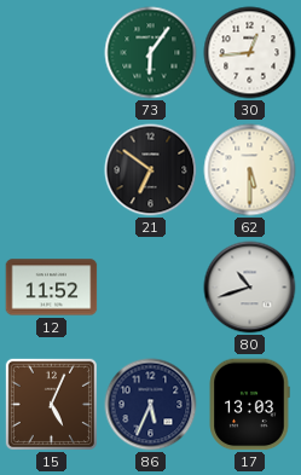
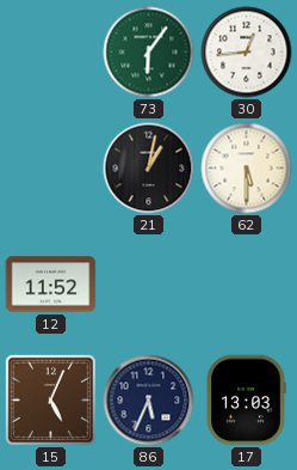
21: 6:51 -> 1:02
80: 10:42 -> none
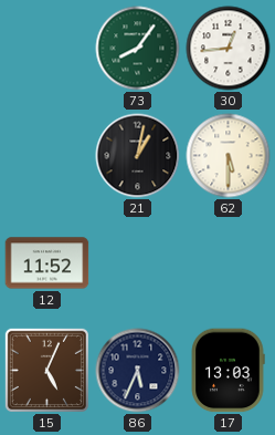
73: 6:06 -> 8:06
